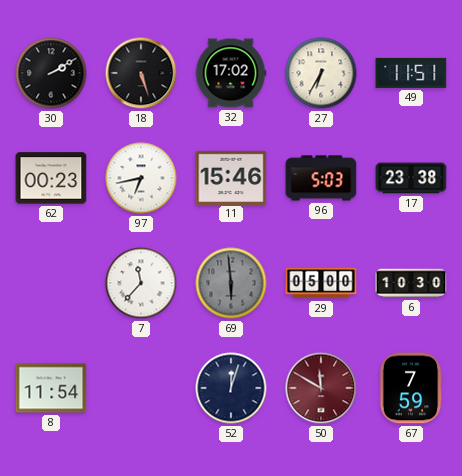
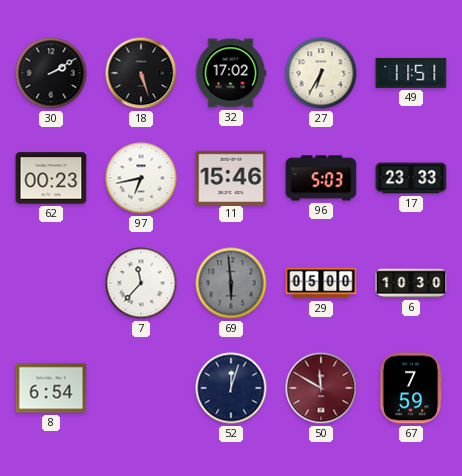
17: 23:38 -> 23:33
8: 11:54 -> 6:54
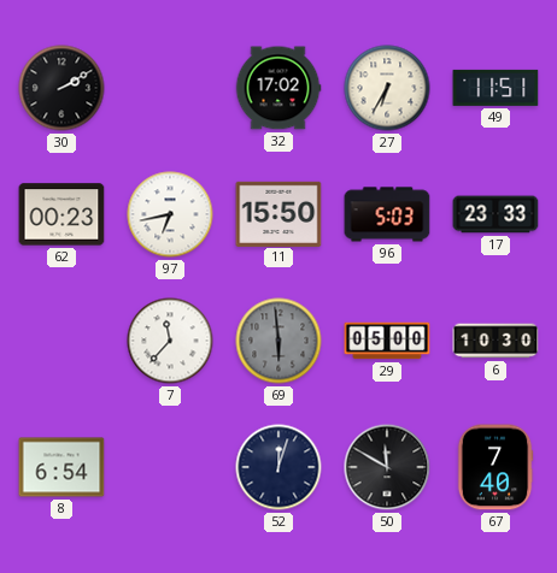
18: 5:27 -> none
11: 15:46 -> 15:50
50 dial: burgundy -> black
67: 7:59 -> 7:40
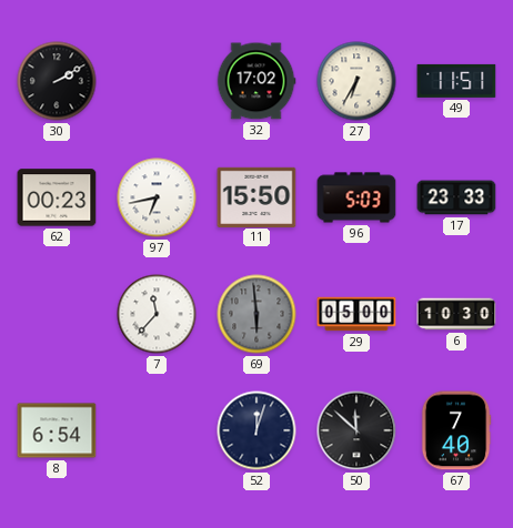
50: 11:50 -> 11:52
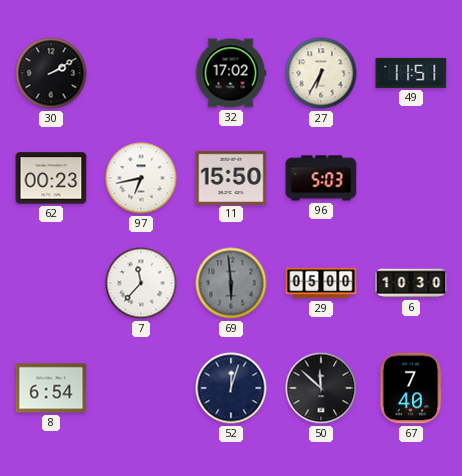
17: 23:33 -> none
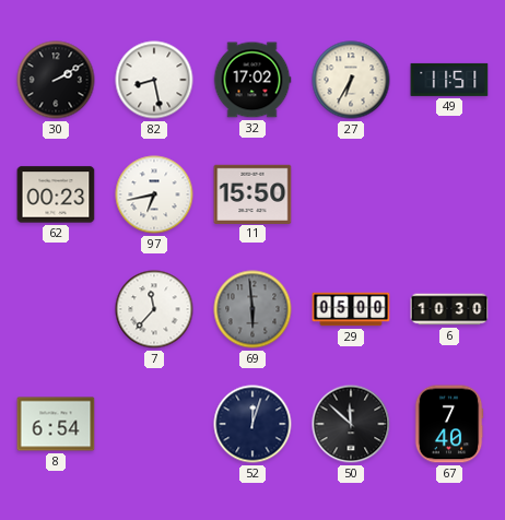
82: none -> 8:28
96: 5:03 -> none
